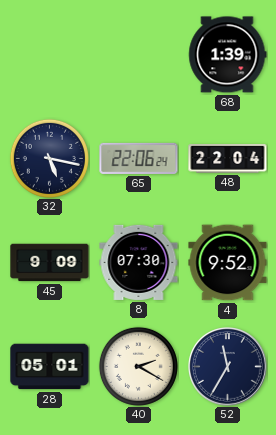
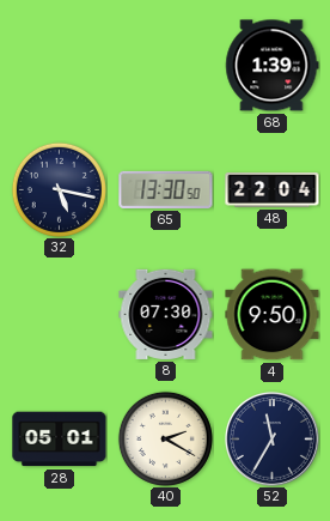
65: 22:06 -> 13:30
45: 9:09 -> none
4: 9:52 -> 9:50
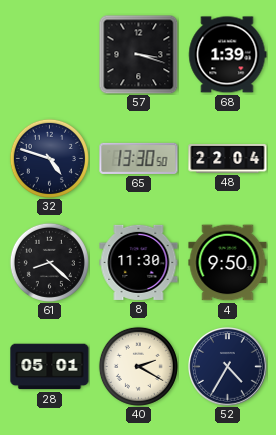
57: none -> 3:18
32: 5:17 -> 4:48
61: none -> 8:22
8: 07:30 -> 11:30
52: 11:35 -> 4:35
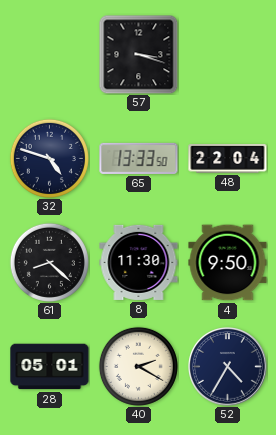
68: 1:39 -> none
65: 13:30 -> 13:33
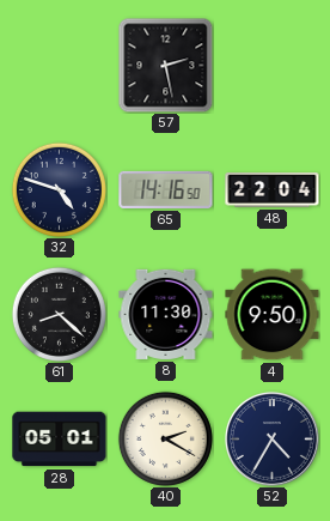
57: 3:18 -> 2:28
65: 13:33 -> 14:16
